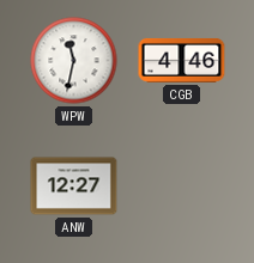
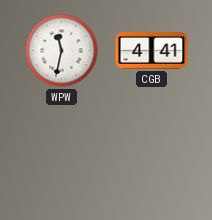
CGB: 4:46 -> 4:41
ANW: 12:27 -> none
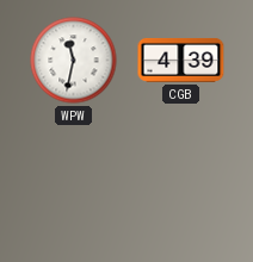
CGB: 4:41 -> 4:39
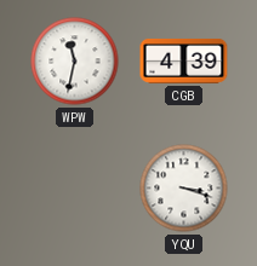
YQU: none -> 3:18
